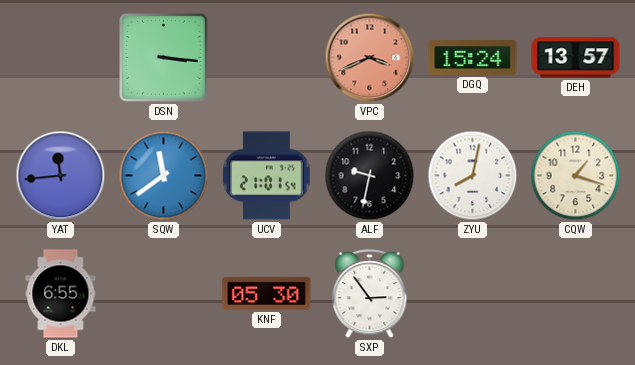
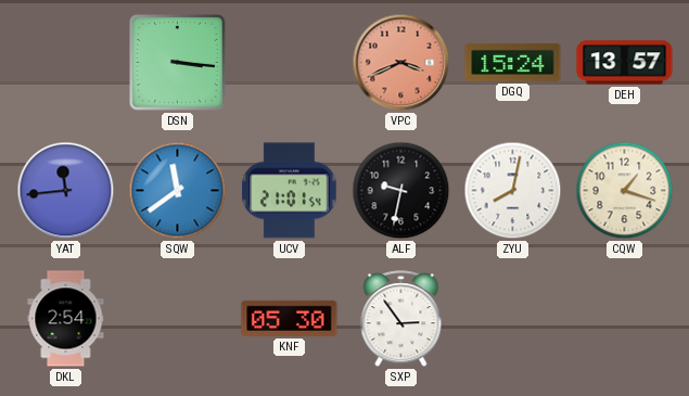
DKL: 6:55 -> 2:54
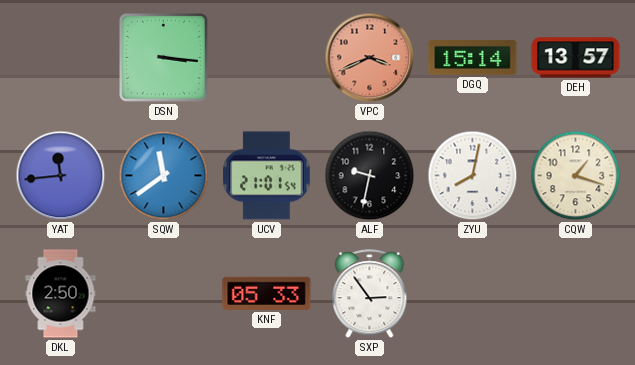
DGQ: 15:24 -> 15:14
DKL: 2:54 -> 2:50
KNF: 05:30 -> 05:33
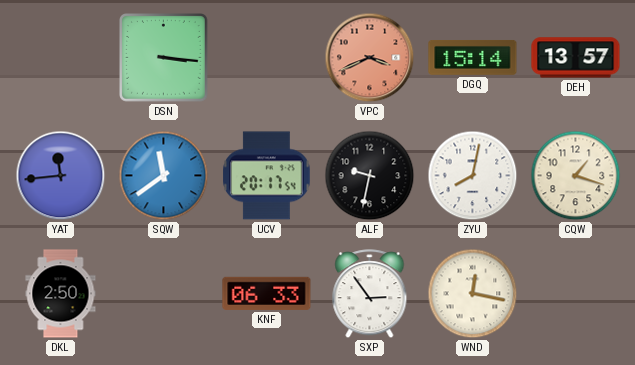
UCV: 21:01 -> 20:17
KNF: 05:33 -> 06:33
WND: none -> 12:17
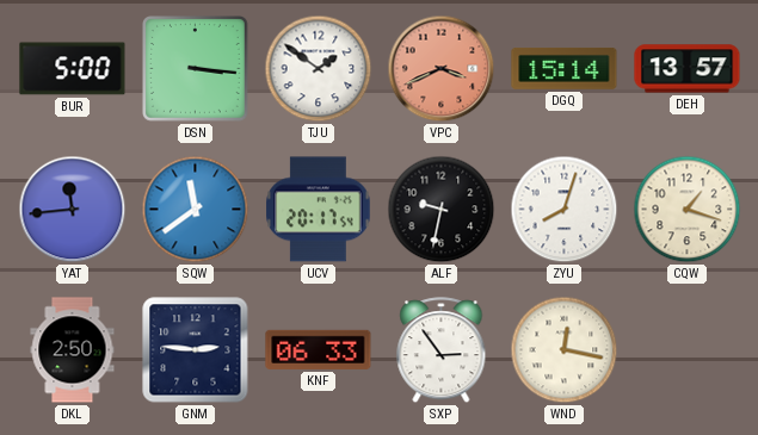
BUR: none -> 5:00
TJU: none -> 1:51
ZYU: 8:02 -> 8:03
GNM: none -> 2:46
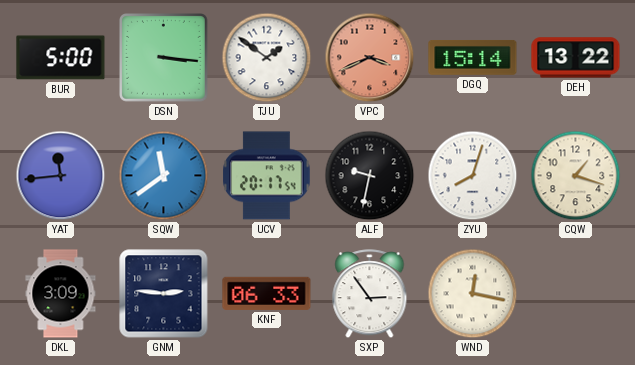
DEH: 13:57 -> 13:22
DKL: 2:50 -> 3:09
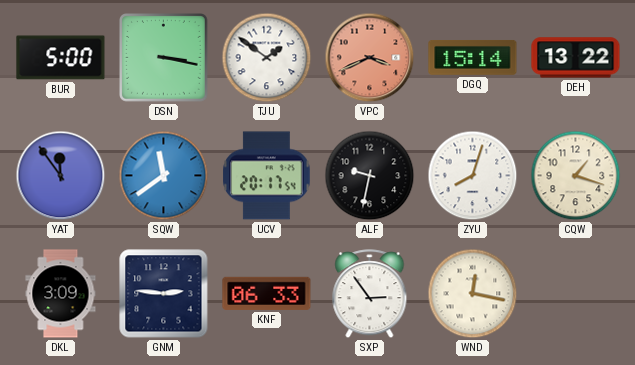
DSN: 3:16 -> 3:17
YAT: 11:44 -> 11:54
